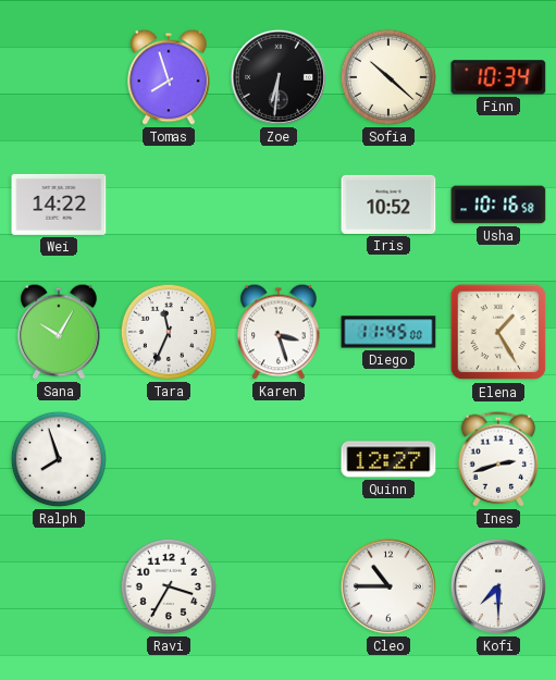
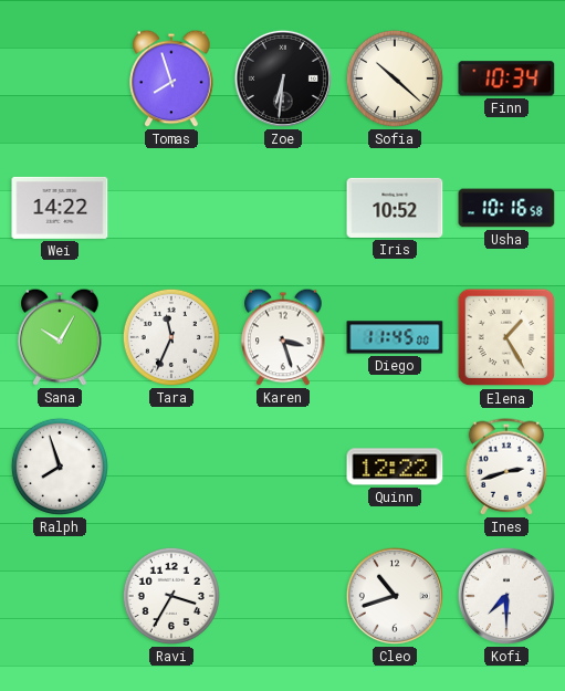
Quinn: 12:27 -> 12:22
Cleo: 10:45 -> 10:42
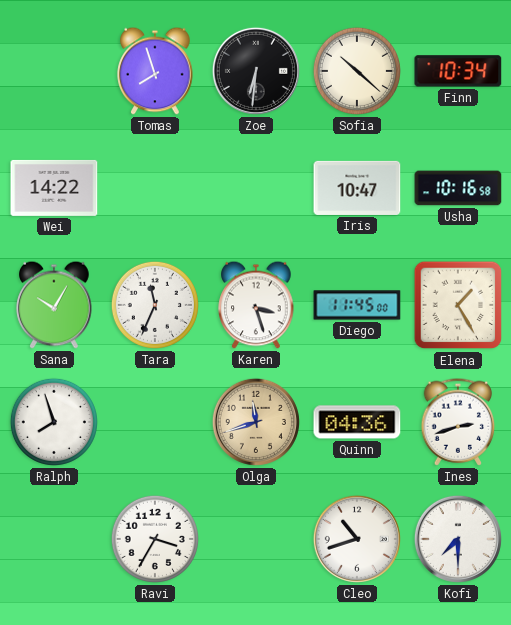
Iris: 10:52 -> 10:47
Olga: none -> 11:42
Quinn: 12:22 -> 04:36
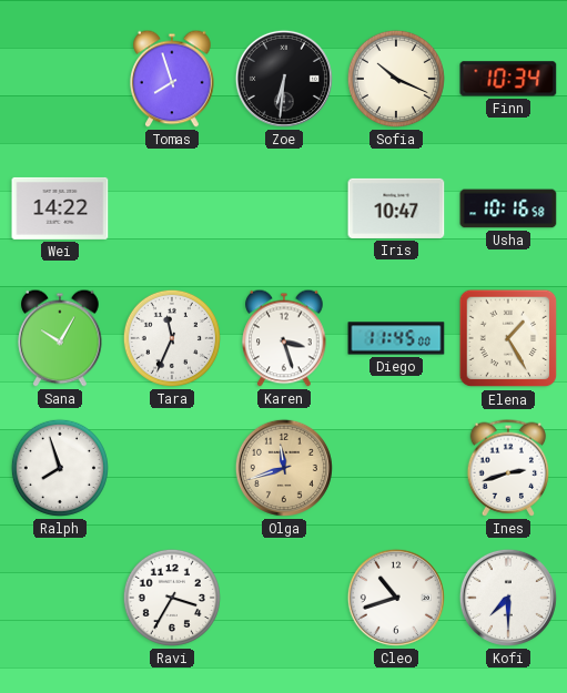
Sofia: 10:22 -> 10:19
Quinn: 04:36 -> none
